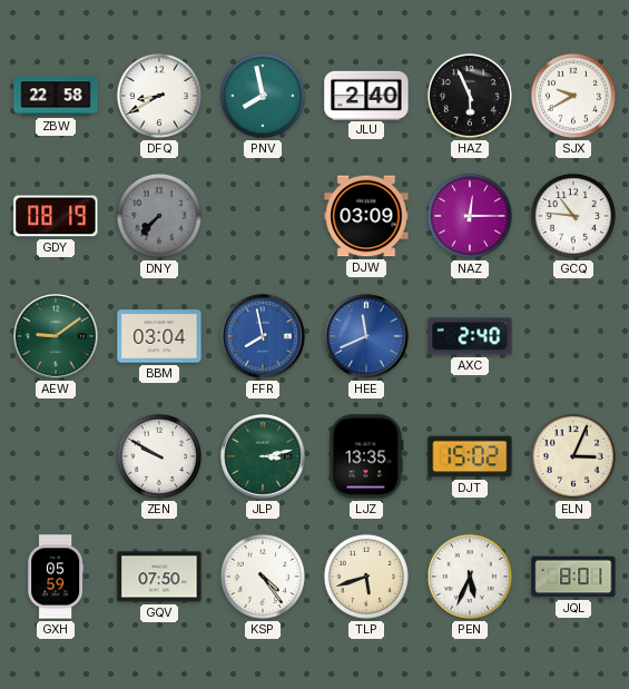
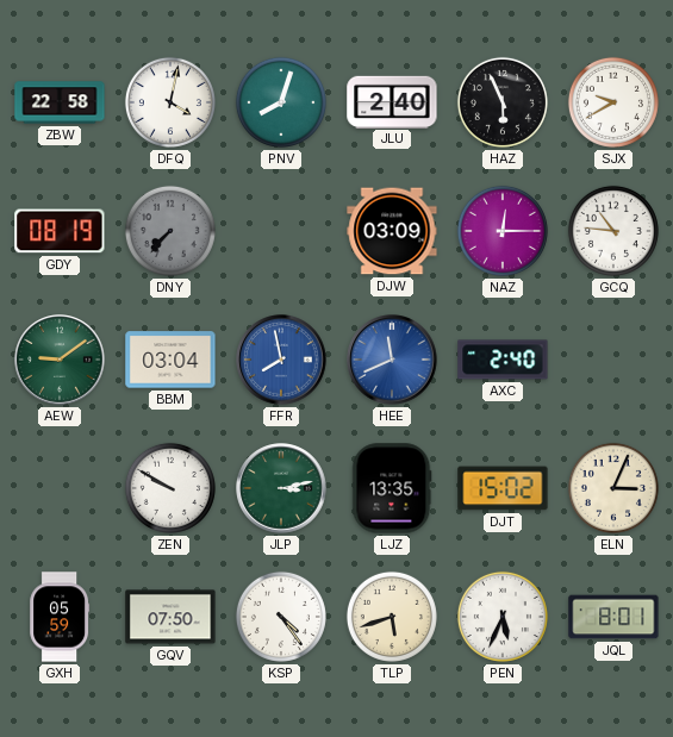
DFQ: 8:40 -> 4:02
PNV: 7:58 -> 8:03
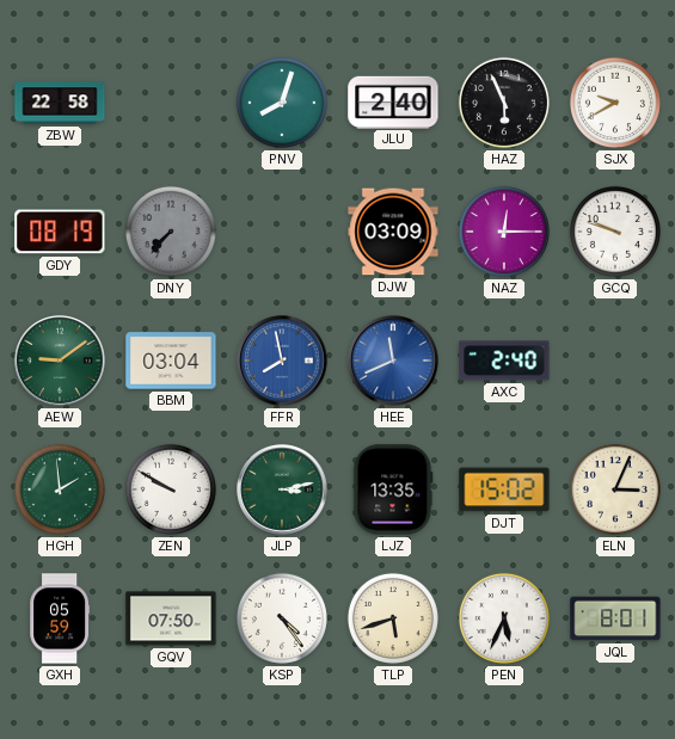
DFQ: 4:02 -> none
GCQ: 10:46 -> 9:48
HGH: none -> 1:59
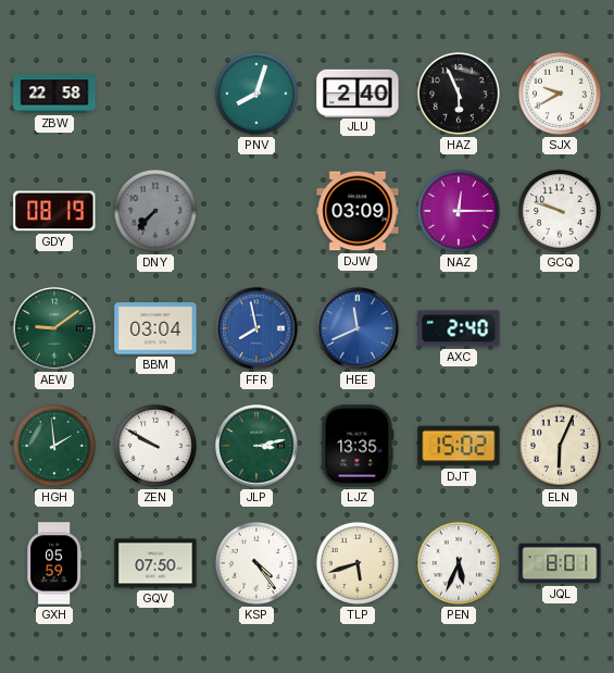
ELN: 3:04 -> 6:04
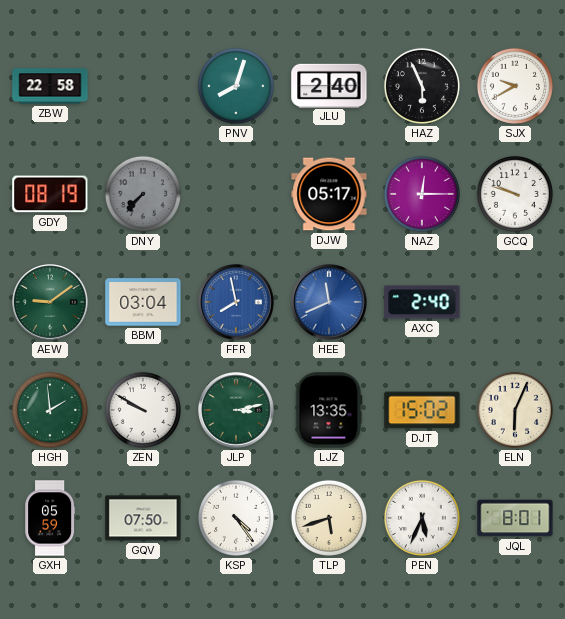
DJW: 03:09 -> 05:17
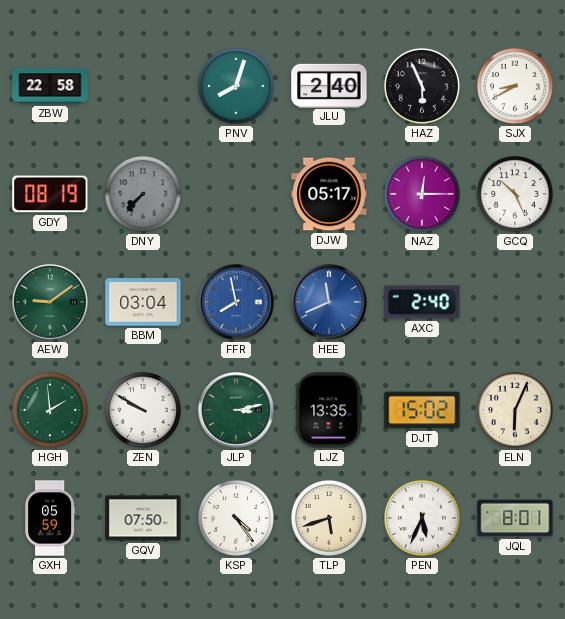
SJX: 9:40 -> 8:40
GCQ: 9:48 -> 10:26
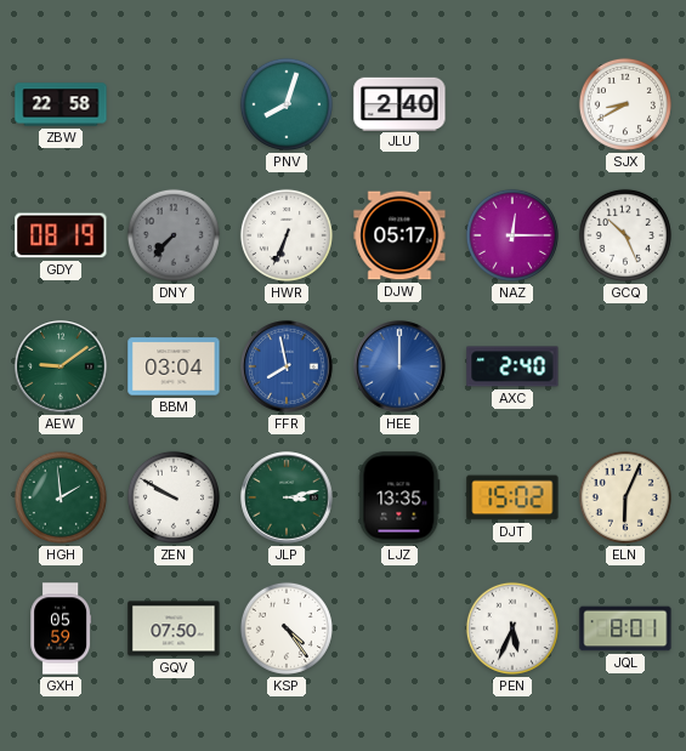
HAZ: 5:56 -> none
HWR: none -> 6:34
HEE: 11:41 -> 12:00
TLP: 5:42 -> none
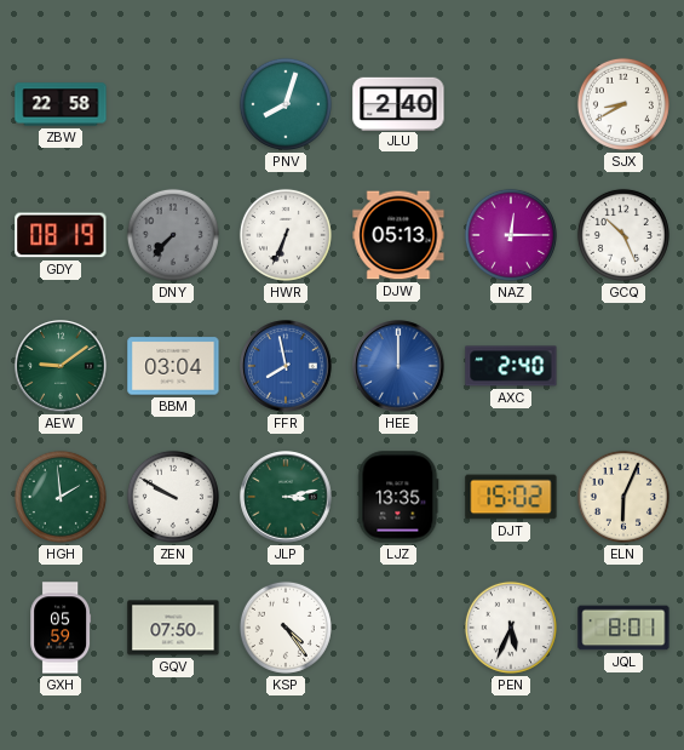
DJW: 05:17 -> 05:13
